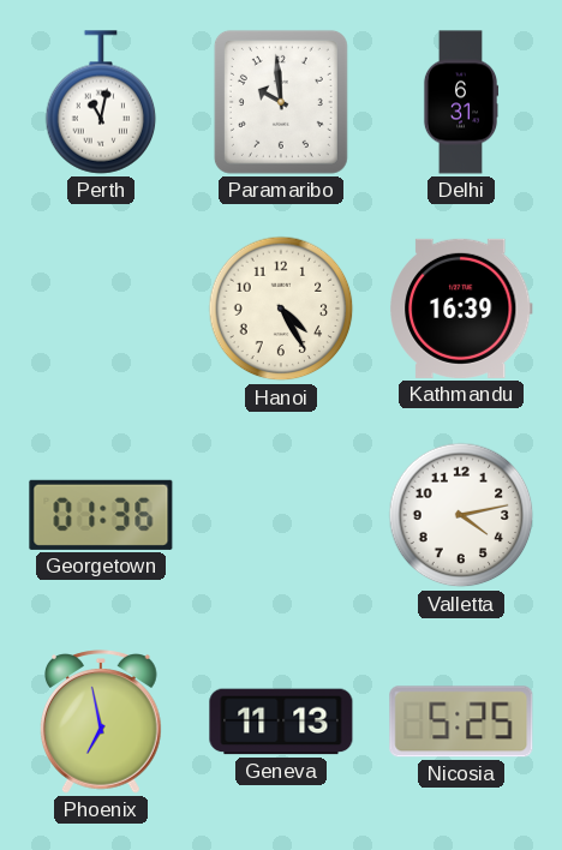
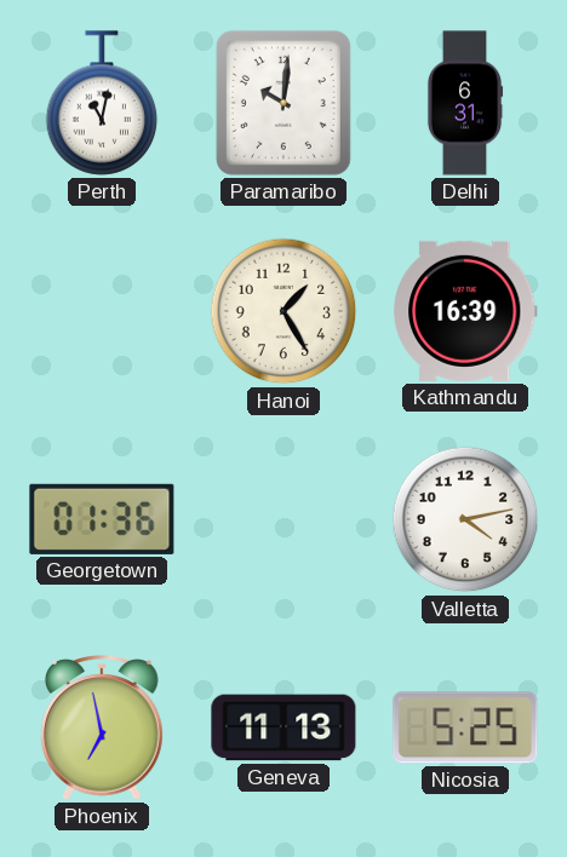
Paramaribo: 9:59 -> 10:01
Hanoi: 4:25 -> 1:25
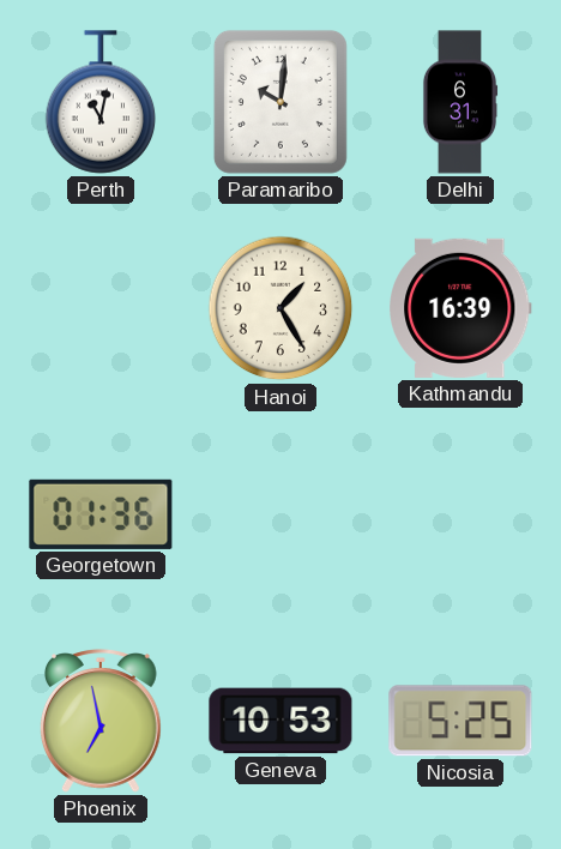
Valletta: 4:13 -> none
Geneva: 11:13 -> 10:53
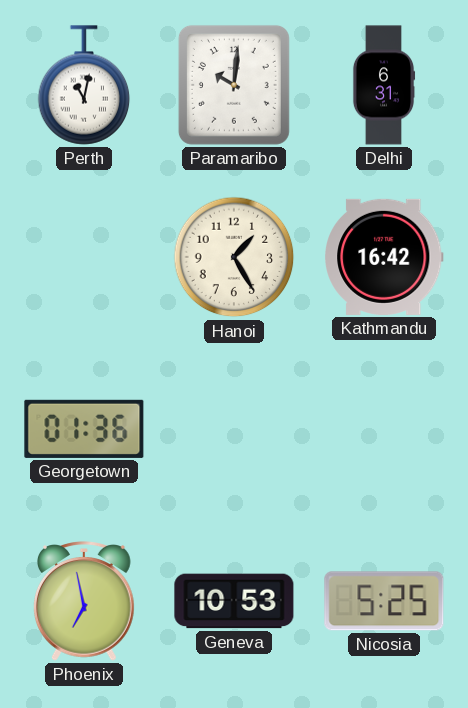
Kathmandu: 16:39 -> 16:42
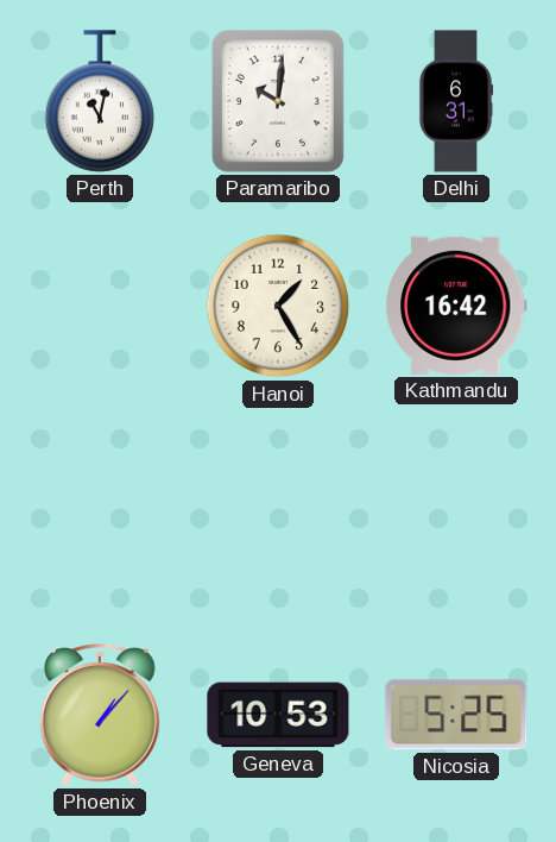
Georgetown: 01:36 -> none
Phoenix: 6:58 -> 1:07
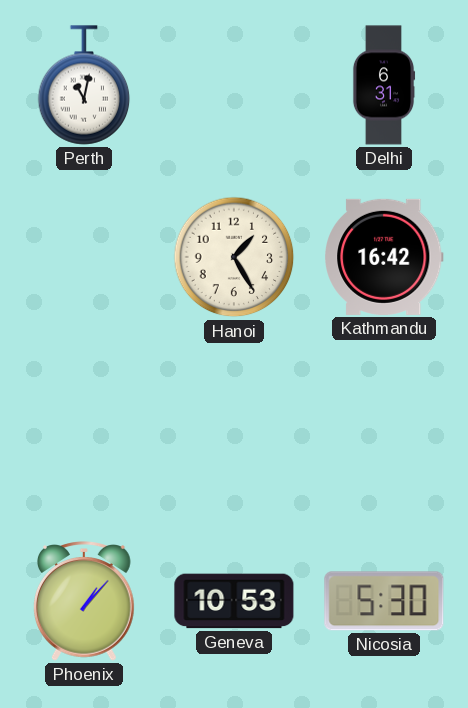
Paramaribo: 10:01 -> none
Nicosia: 5:25 -> 5:30
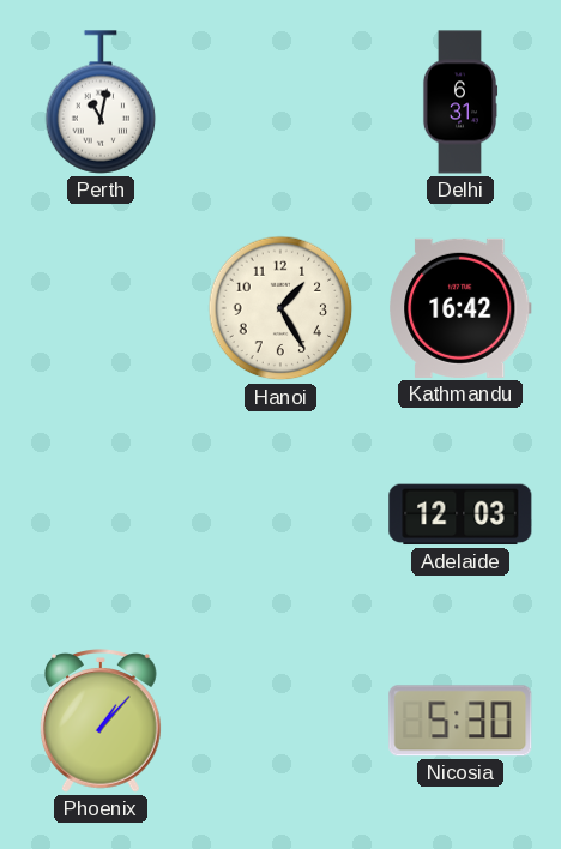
Adelaide: none -> 12:03
Geneva: 10:53 -> none
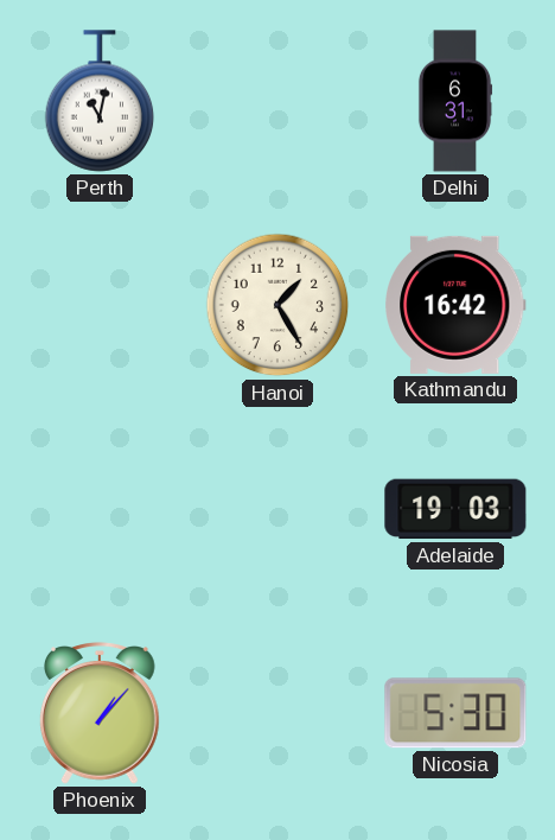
Adelaide: 12:03 -> 19:03
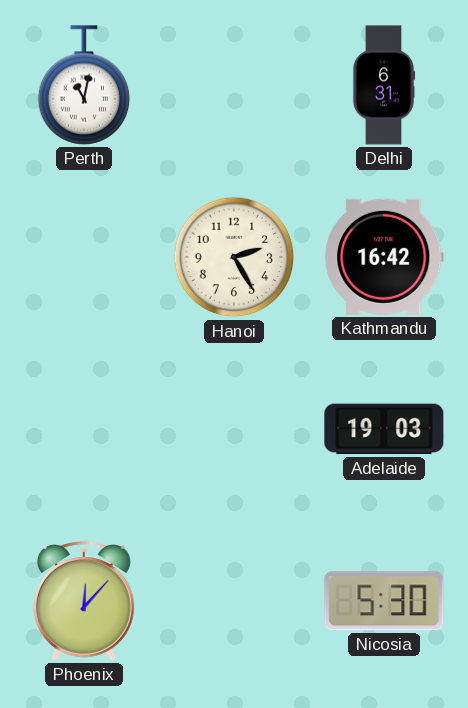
Hanoi: 1:25 -> 2:25
Phoenix: 1:07 -> 12:07
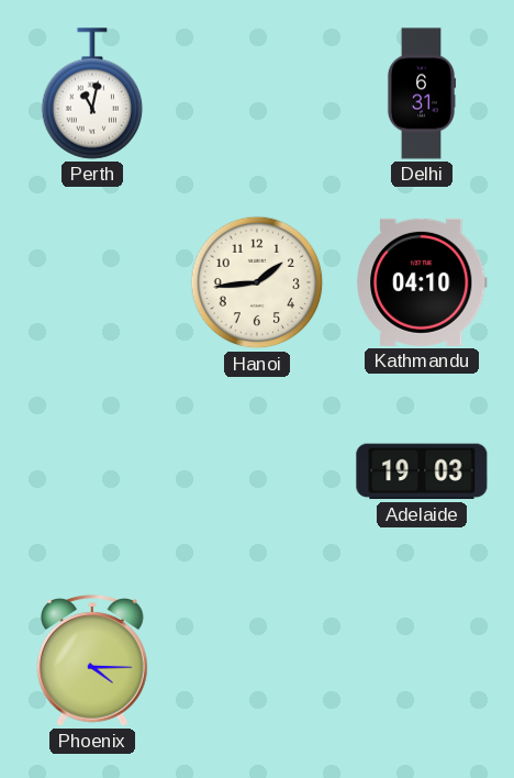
Hanoi: 2:25 -> 1:44
Kathmandu: 16:42 -> 04:10
Phoenix: 12:07 -> 4:15
Nicosia: 5:30 -> none
